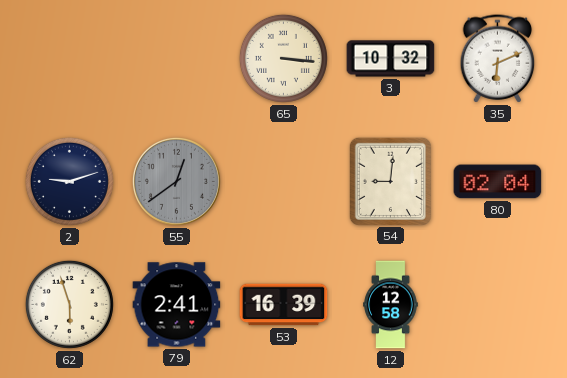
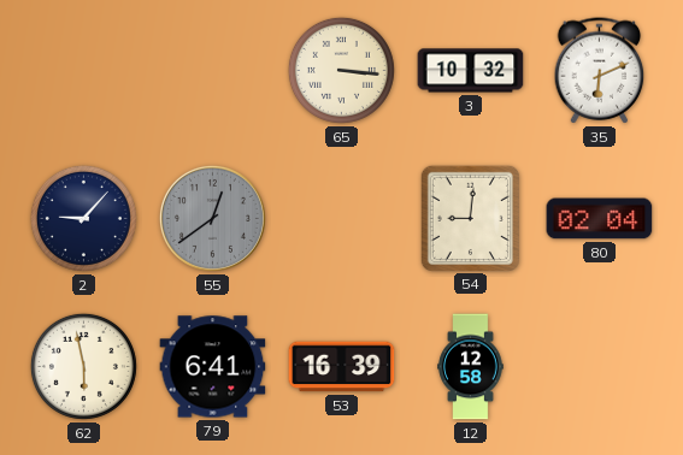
2: 9:12 -> 9:07
62: 5:57 -> 5:58
79: 2:41 -> 6:41
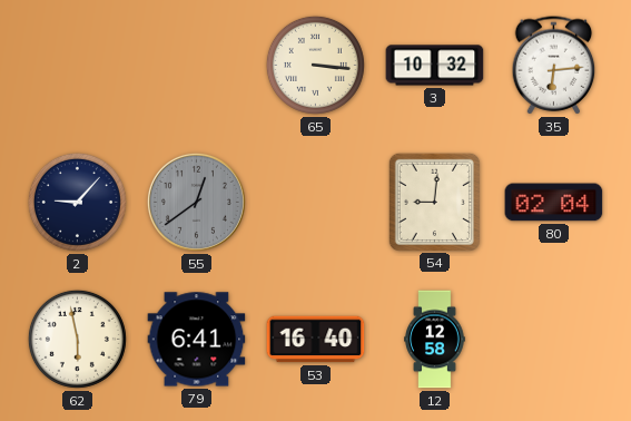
35: 6:11 -> 6:14
53: 16:39 -> 16:40
